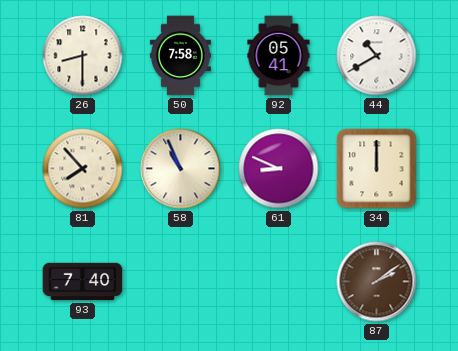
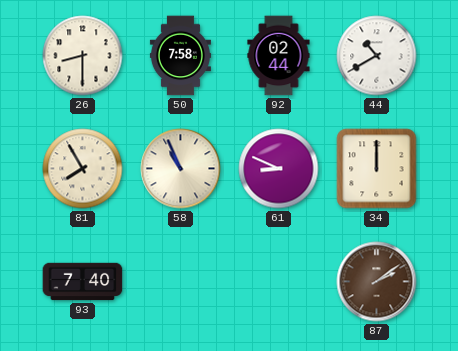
92: 05:41 -> 02:44
81: 7:53 -> 7:55
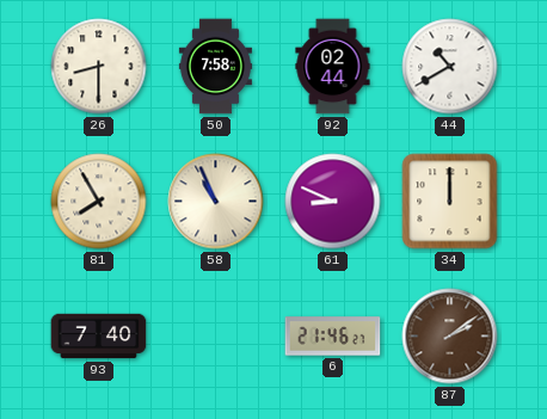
6: none -> 21:46
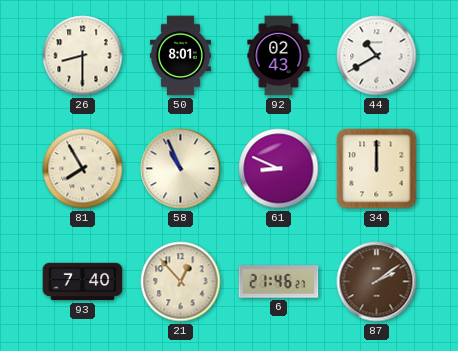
50: 7:58 -> 8:01
92: 02:44 -> 02:43
21: none -> 12:53
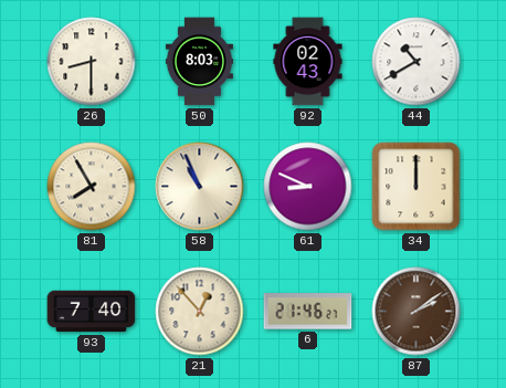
50: 8:01 -> 8:03
